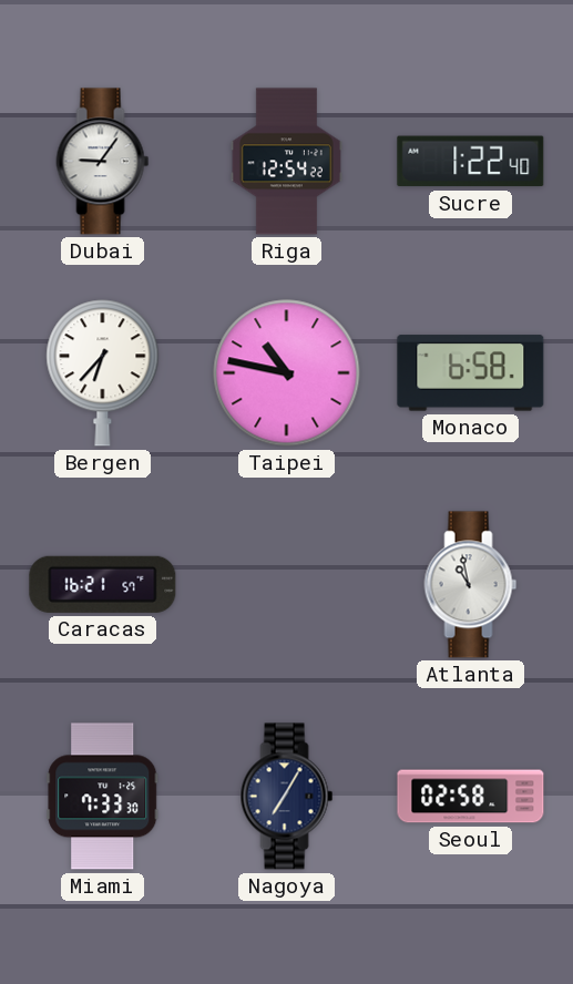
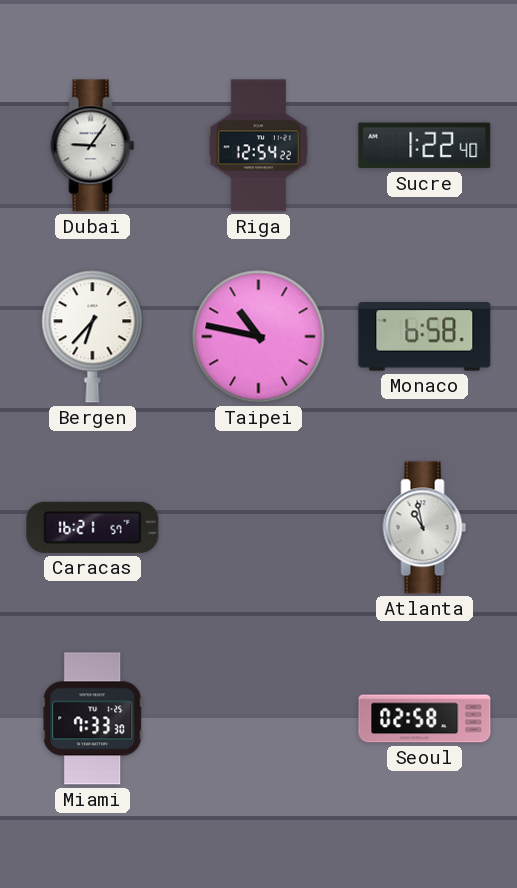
Nagoya: 7:05 -> none
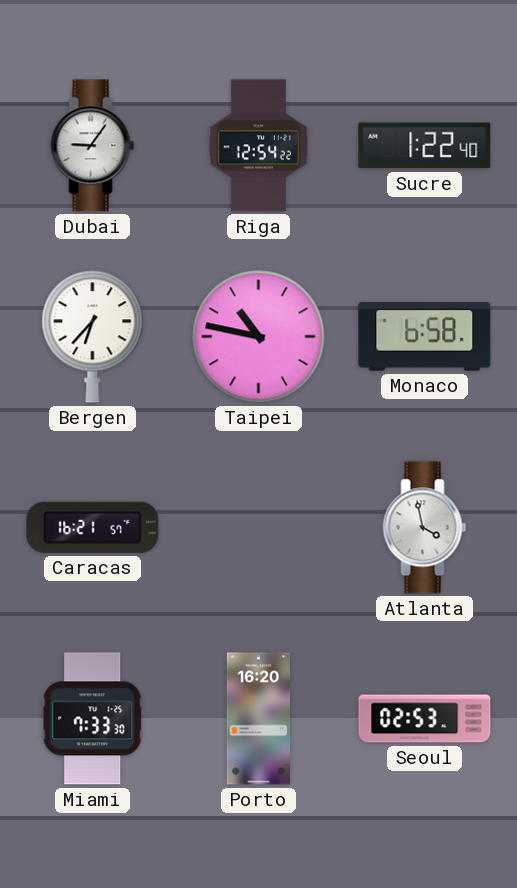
Atlanta: 10:58 -> 3:58
Porto: none -> 16:20
Seoul: 02:58 -> 02:53
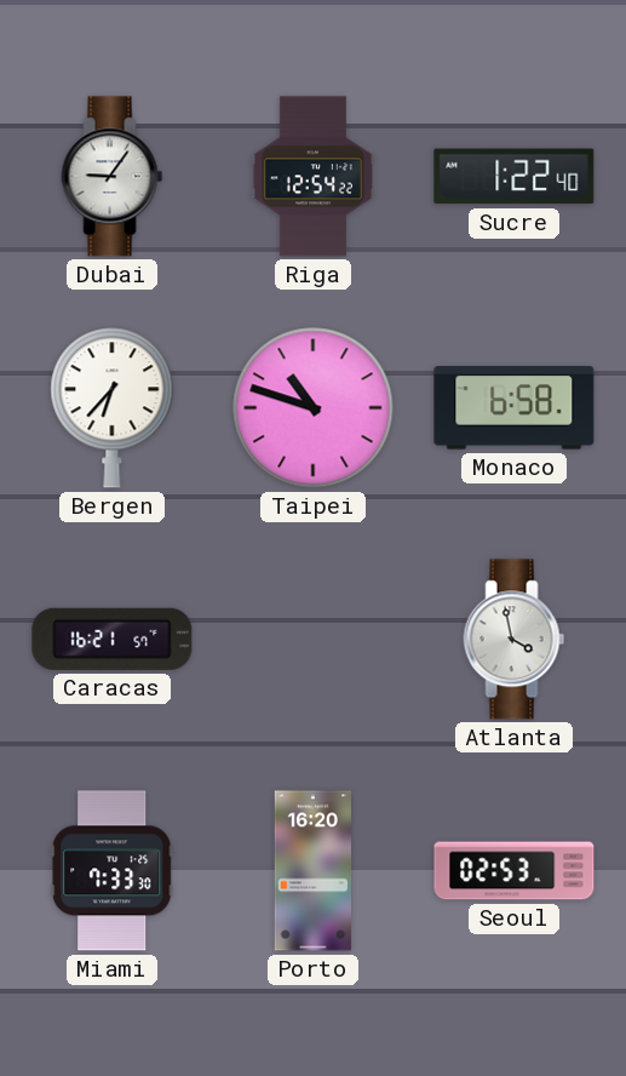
Taipei: 10:47 -> 10:48
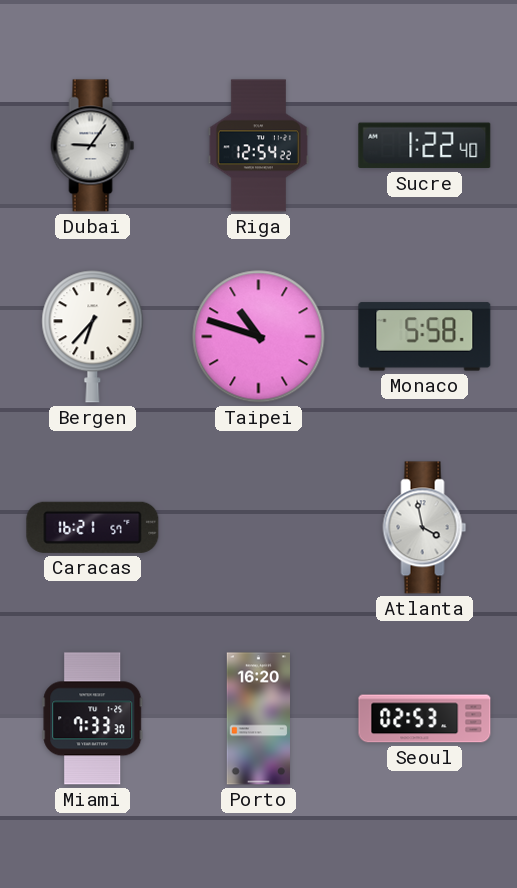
Monaco: 6:58 -> 5:58
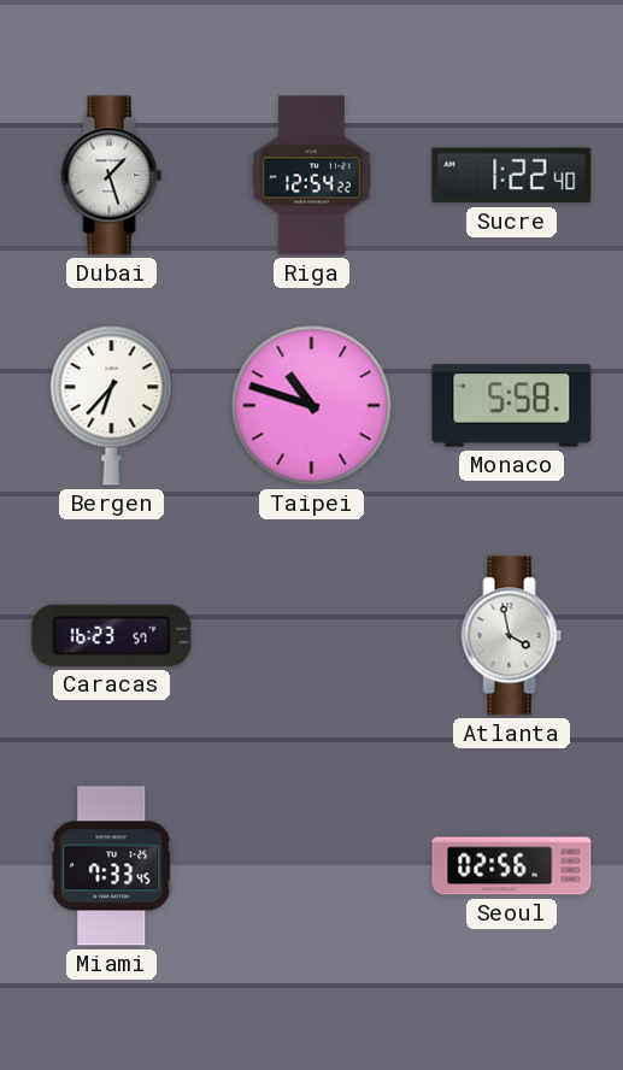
Dubai: 9:06 -> 1:27
Caracas: 16:21 -> 16:23
Miami: 7:33:30 -> 7:33:45
Porto: 16:20 -> none
Seoul: 02:53 -> 02:56
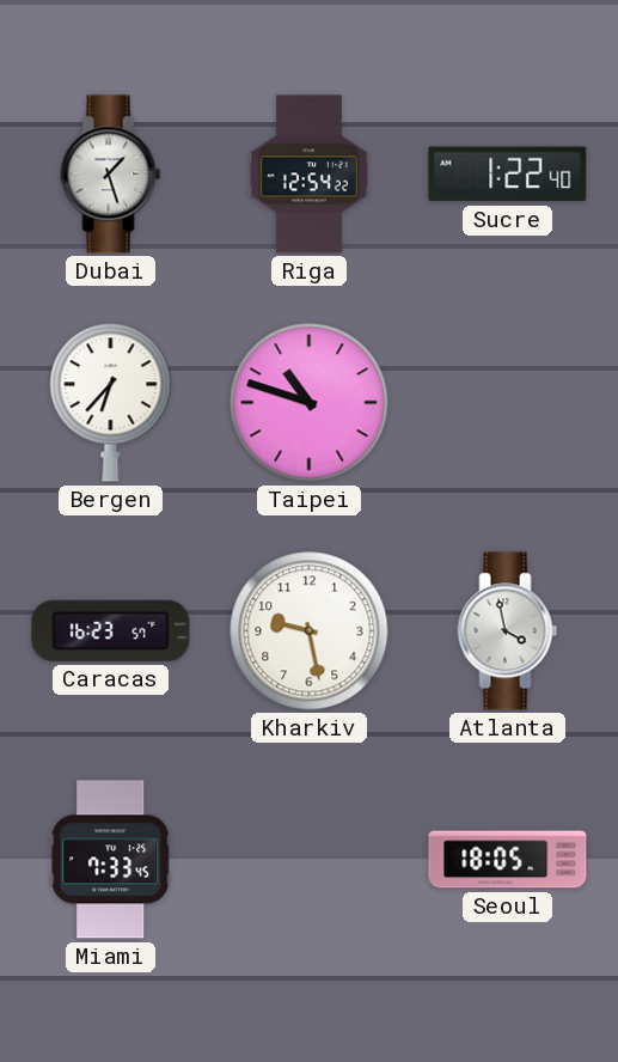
Monaco: 5:58 -> none
Kharkiv: none -> 9:28
Seoul: 02:56 -> 18:05
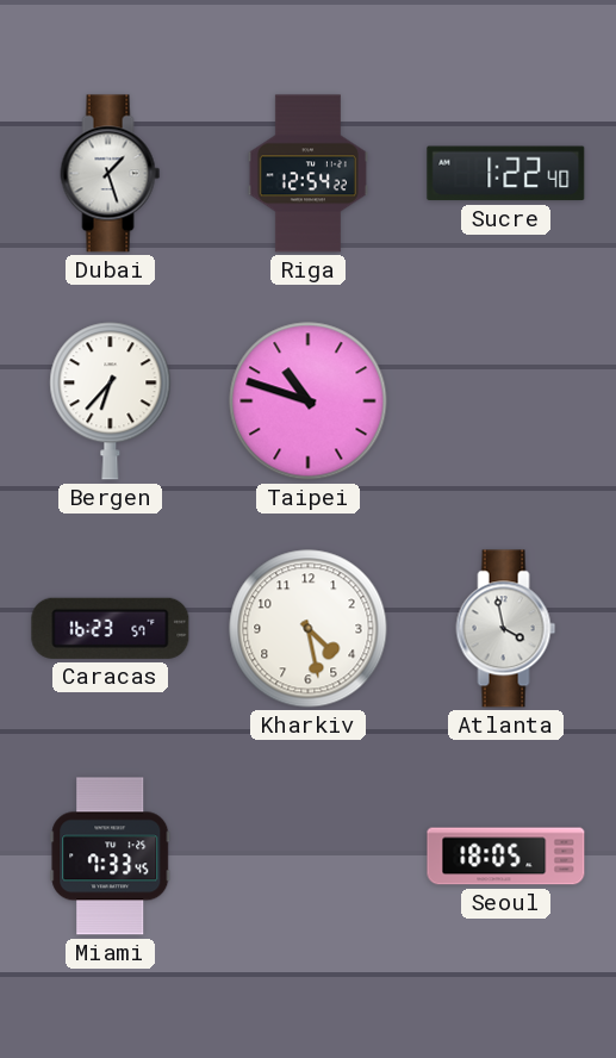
Kharkiv: 9:28 -> 4:28
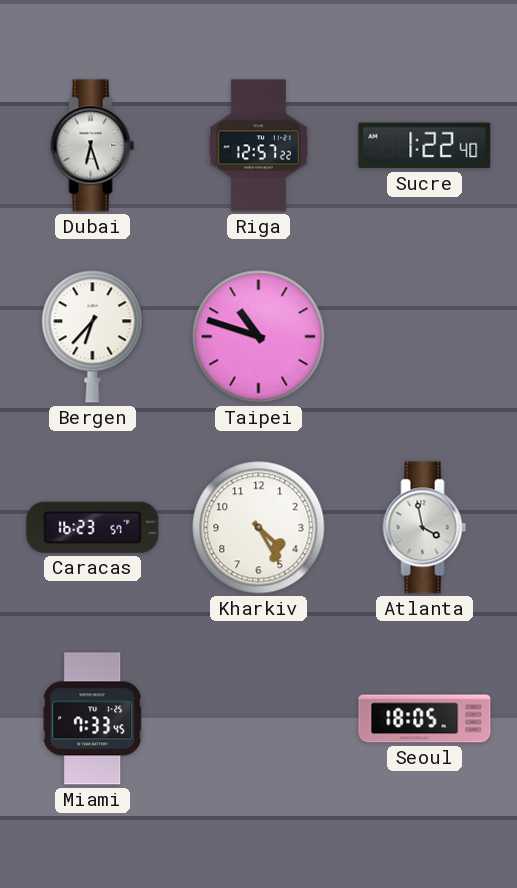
Dubai: 1:27 -> 6:27
Riga: 12:54 -> 12:57
Kharkiv: 4:28 -> 4:25
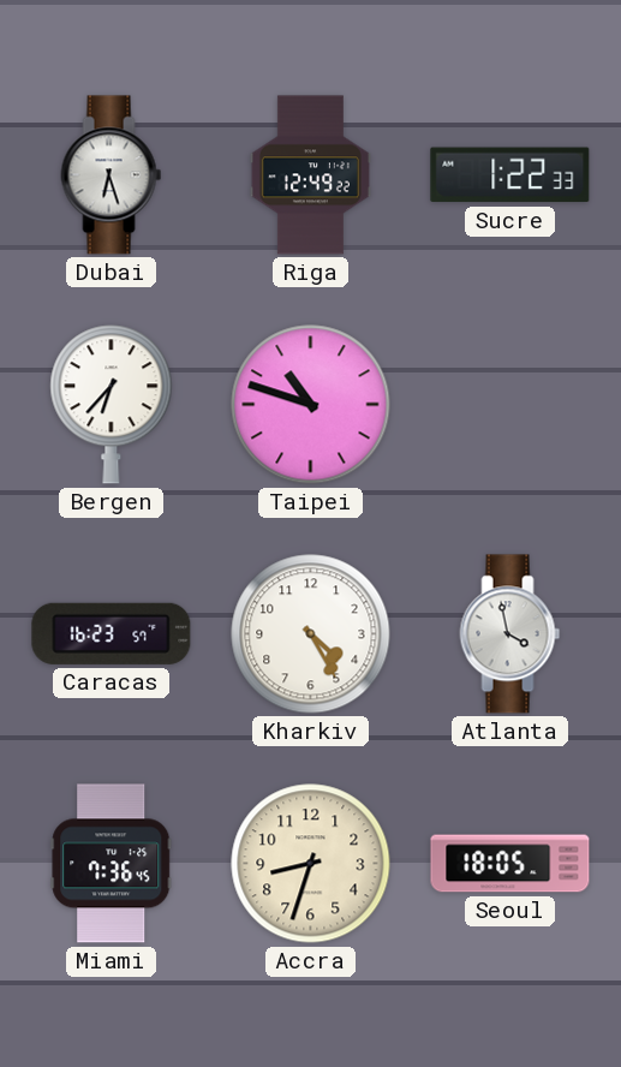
Riga: 12:57 -> 12:49
Sucre: 1:22:40 -> 1:22:33
Miami: 7:33 -> 7:36
Accra: none -> 8:33
